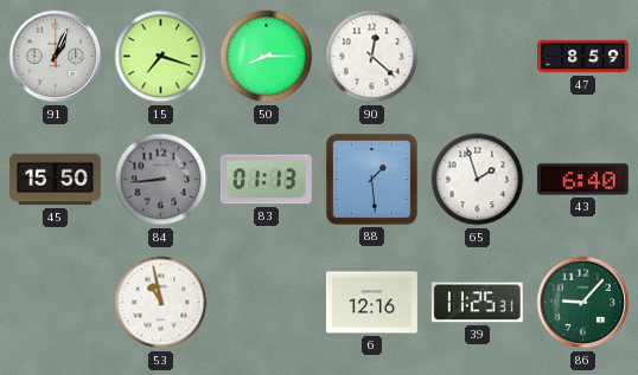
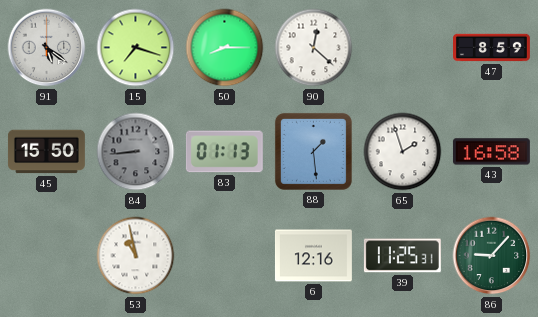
91: 1:04 -> 5:21
43: 6:40 -> 16:58
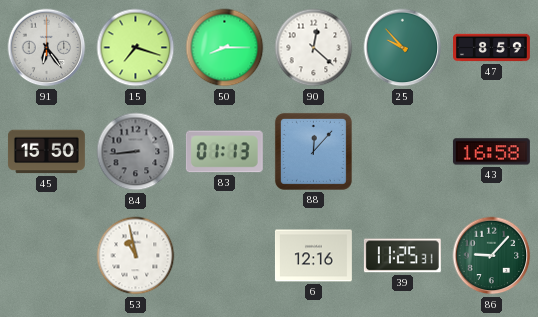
91: 5:21 -> 6:24
25: none -> 9:53
88: 1:29 -> 12:07
65: 1:57 -> none
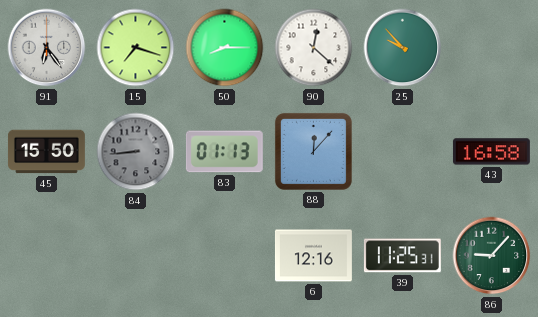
47: 8:59 -> none
53: 10:58 -> none
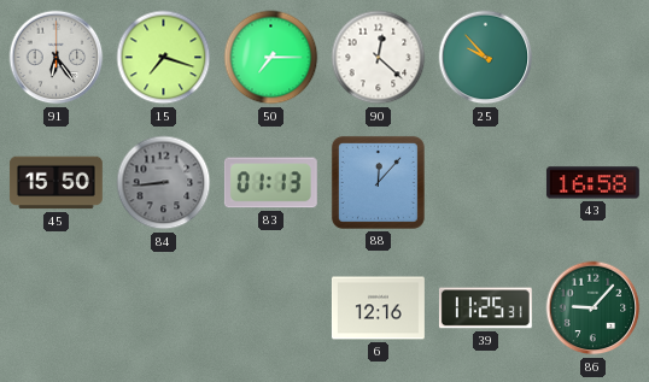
50: 8:15 -> 7:15
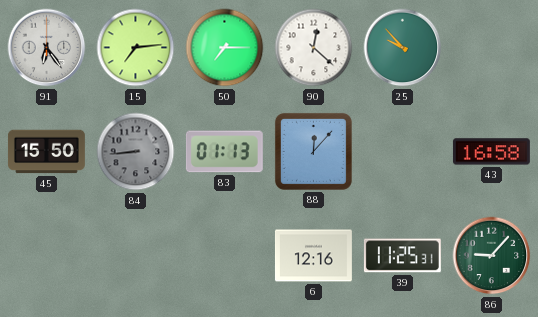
15: 7:18 -> 7:14
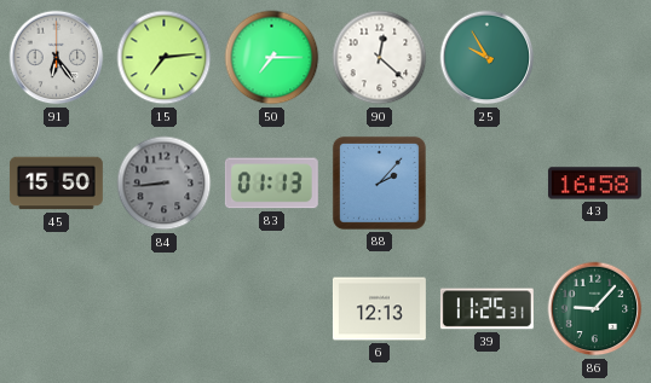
25: 9:53 -> 9:55
88: 12:07 -> 2:07
6: 12:16 -> 12:13
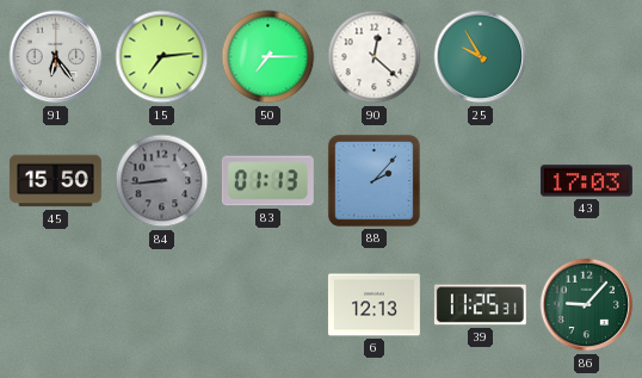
43: 16:58 -> 17:03
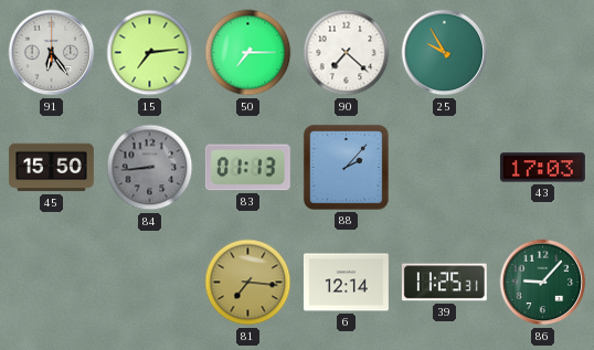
90: 12:22 -> 7:22
81: none -> 7:16
6: 12:13 -> 12:14
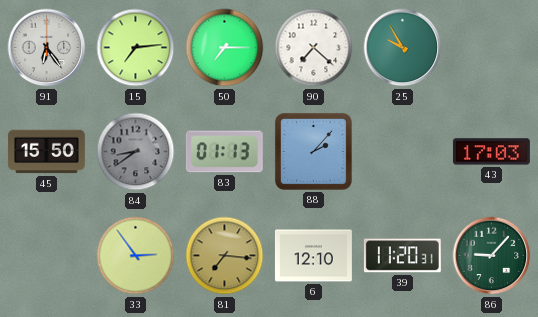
84: 8:44 -> 8:39
33: none -> 2:54
6: 12:14 -> 12:10
39: 11:25 -> 11:20
